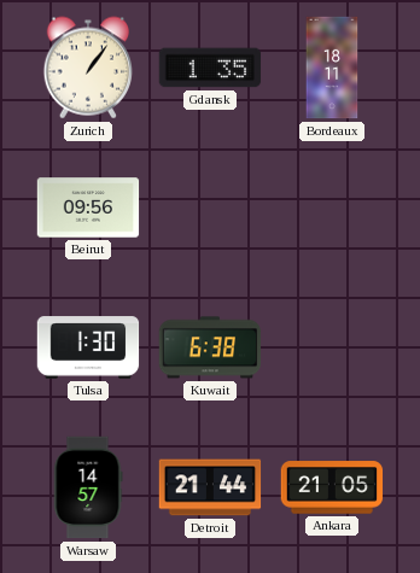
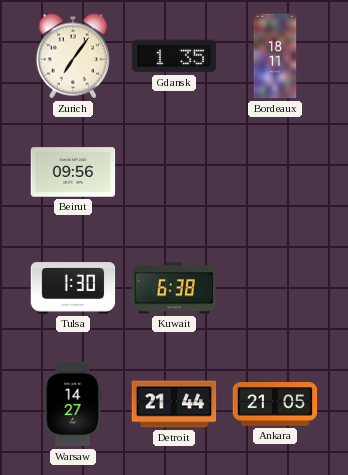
Zurich: 1:06 -> 7:06
Warsaw: 14:57 -> 14:27
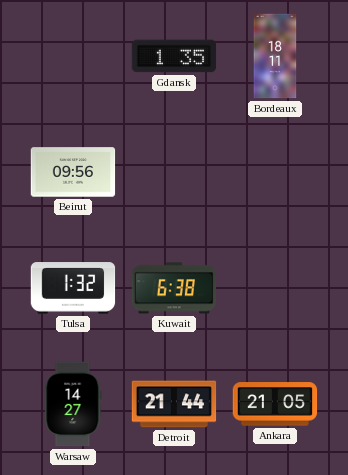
Zurich: 7:06 -> none
Tulsa: 1:30 -> 1:32
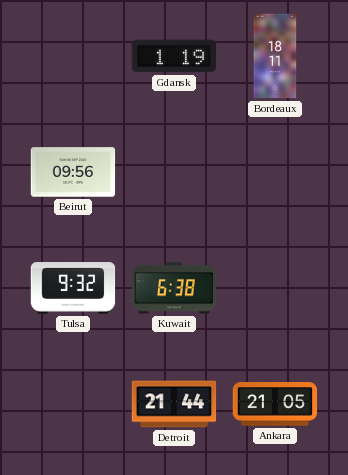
Gdansk: 1:35 -> 1:19
Tulsa: 1:32 -> 9:32
Warsaw: 14:27 -> none
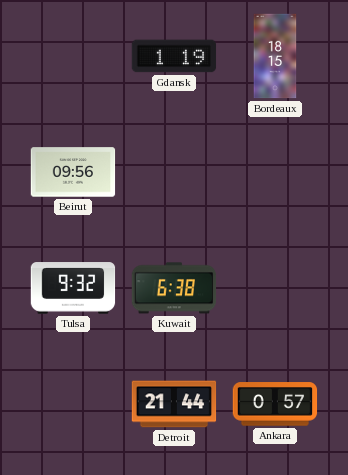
Bordeaux: 18:11 -> 18:15
Ankara: 21:05 -> 0:57
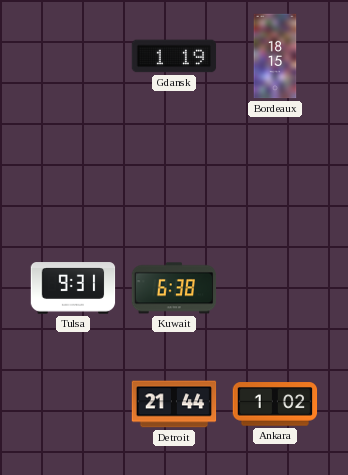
Beirut: 09:56 -> none
Tulsa: 9:32 -> 9:31
Ankara: 0:57 -> 1:02
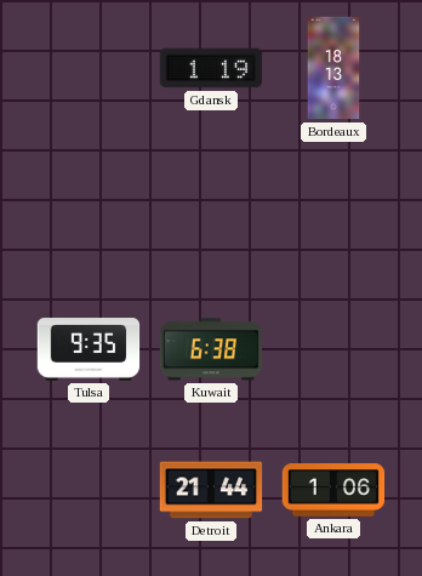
Bordeaux: 18:15 -> 18:13
Tulsa: 9:31 -> 9:35
Ankara: 1:02 -> 1:06
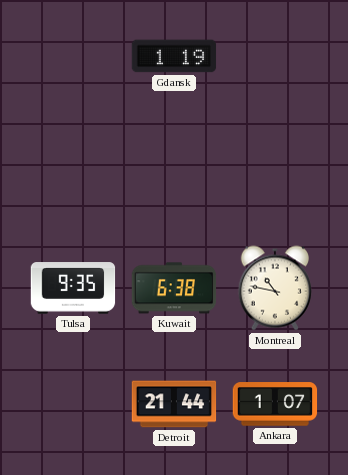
Bordeaux: 18:13 -> none
Montreal: none -> 10:47
Ankara: 1:06 -> 1:07
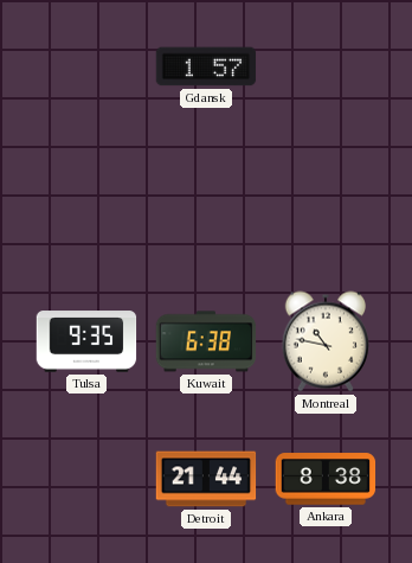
Gdansk: 1:19 -> 1:57
Ankara: 1:07 -> 8:38
